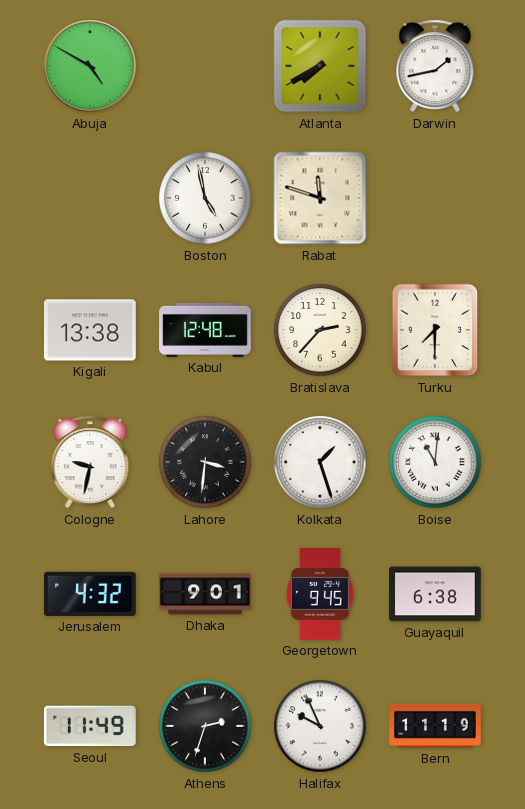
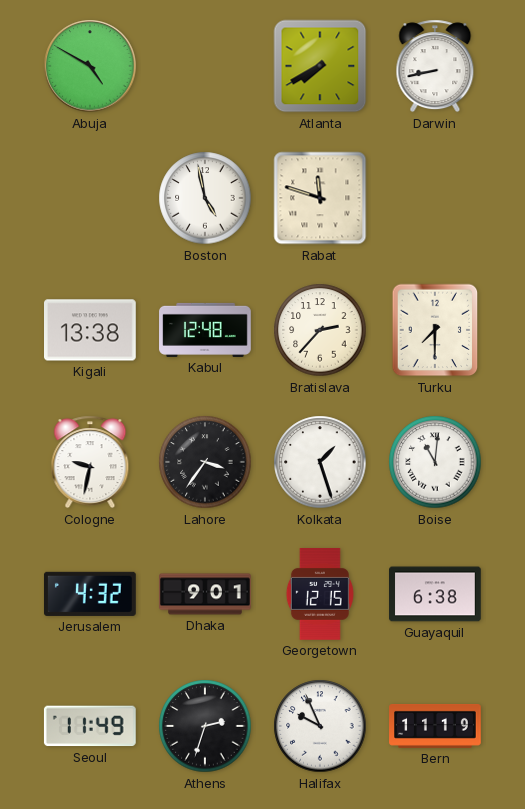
Darwin: 1:43 -> 8:43
Lahore: 3:31 -> 3:36
Georgetown: 9:45 -> 12:15
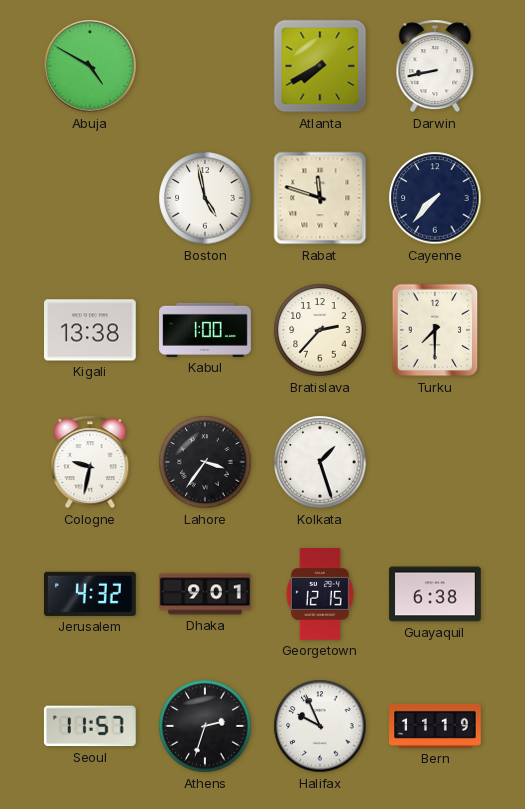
Cayenne: none -> 7:37
Kabul: 12:48 -> 1:00
Boise: 11:01 -> none
Seoul: 11:49 -> 11:57
